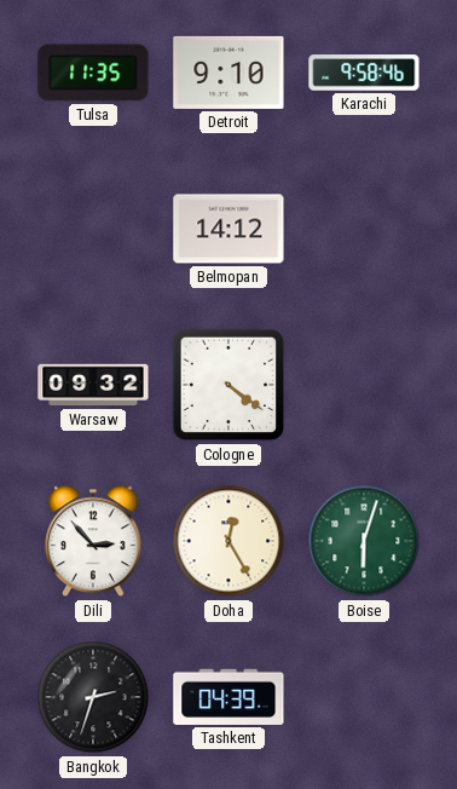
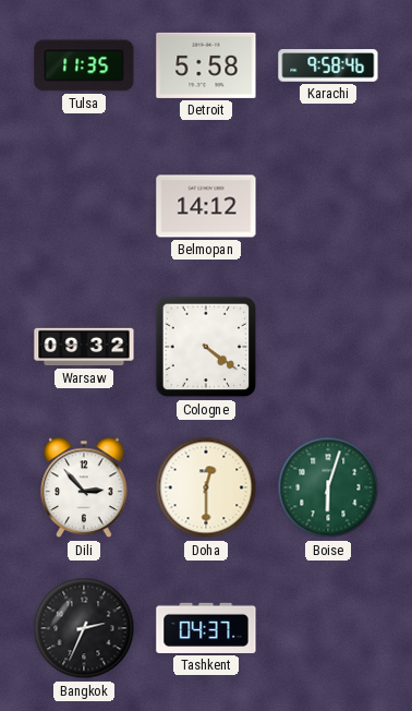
Detroit: 9:10 -> 5:58
Doha: 12:25 -> 12:30
Bangkok: 2:33 -> 2:34
Tashkent: 04:39 -> 04:37
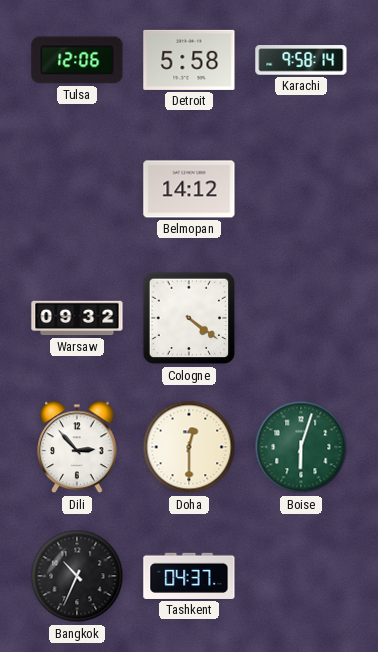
Tulsa: 11:35 -> 12:06
Karachi: 9:58:46 -> 9:58:14
Bangkok: 2:34 -> 10:34
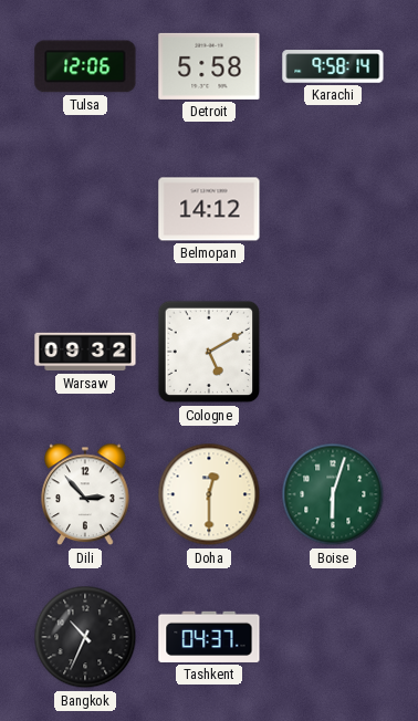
Cologne: 4:21 -> 5:10
